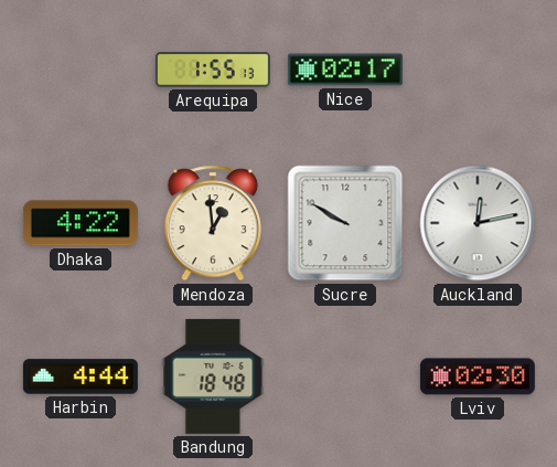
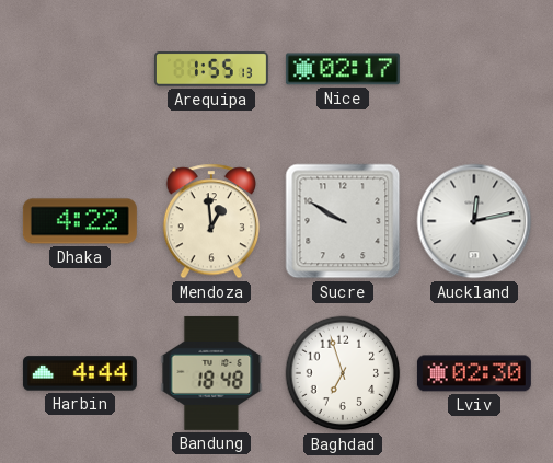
Baghdad: none -> 6:57
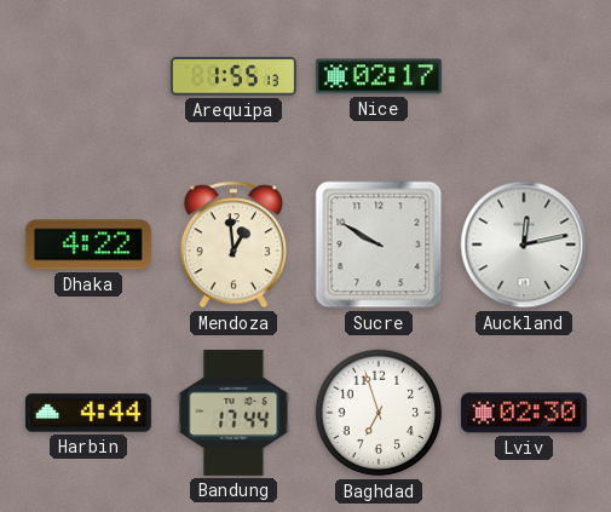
Bandung: 18:48 -> 17:44
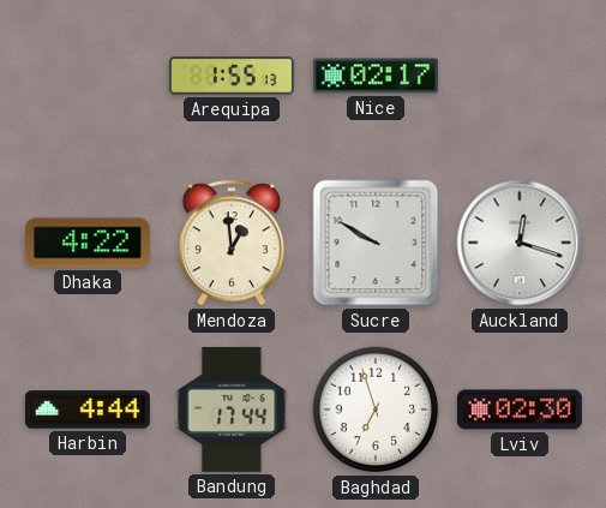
Auckland: 12:13 -> 12:18
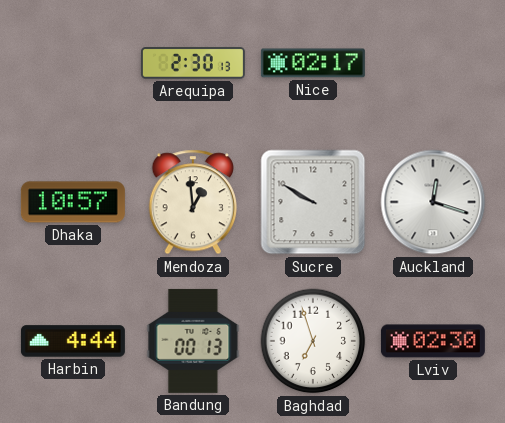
Arequipa: 1:55 -> 2:30
Dhaka: 4:22 -> 10:57
Bandung: 17:44 -> 00:13
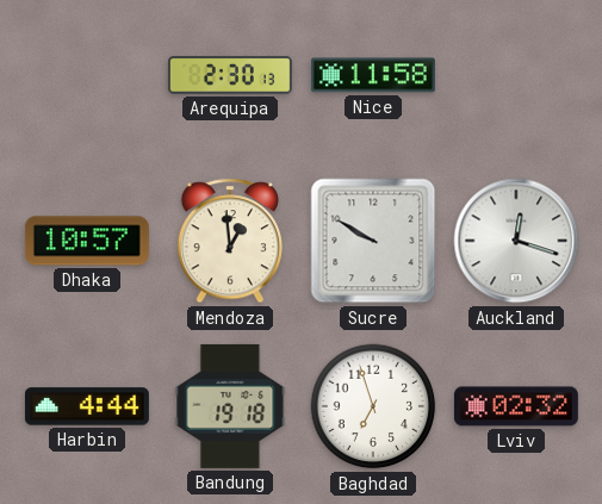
Nice: 02:17 -> 11:58
Bandung: 00:13 -> 19:18
Lviv: 02:30 -> 02:32
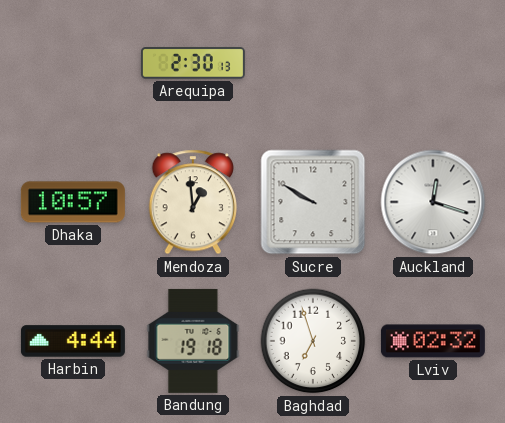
Nice: 11:58 -> none
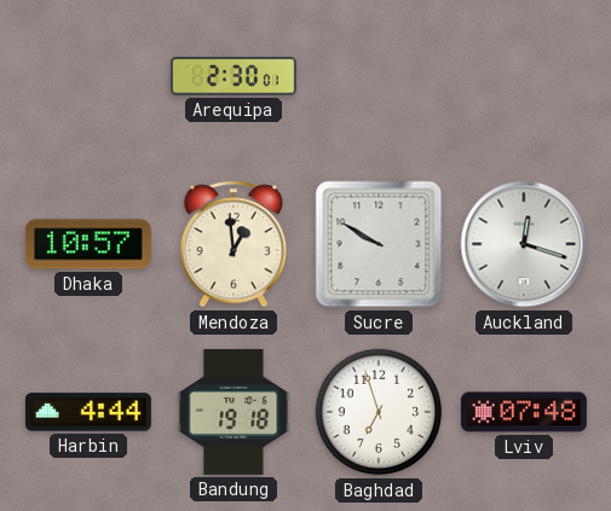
Arequipa: 2:30:13 -> 2:30:01
Lviv: 02:32 -> 07:48
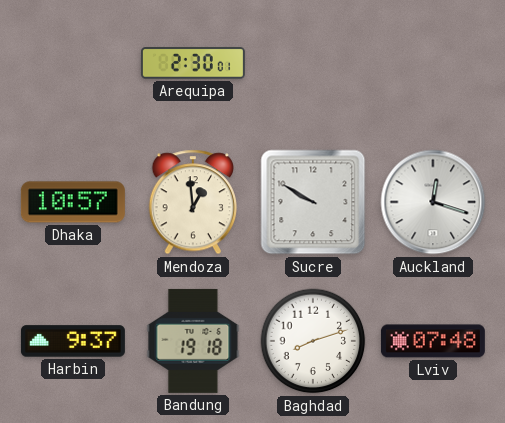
Harbin: 4:44 -> 9:37
Baghdad: 6:57 -> 8:12
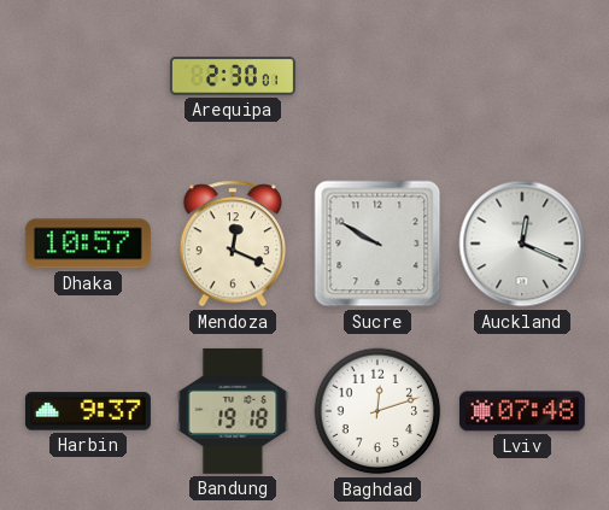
Mendoza: 12:59 -> 12:19
Auckland: 12:18 -> 12:19
Baghdad: 8:12 -> 12:12
